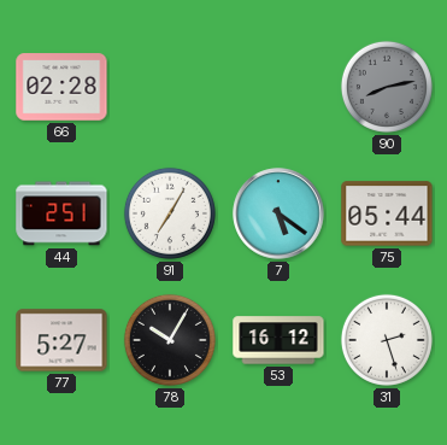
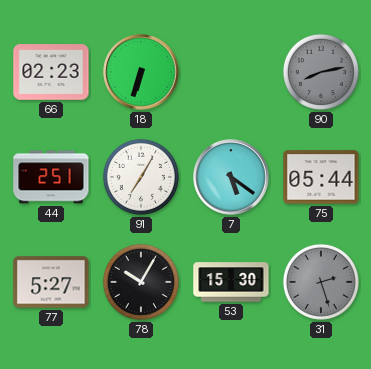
66: 02:28 -> 02:23
18: none -> 6:33
53: 16:12 -> 15:30
31 dial: white -> grey
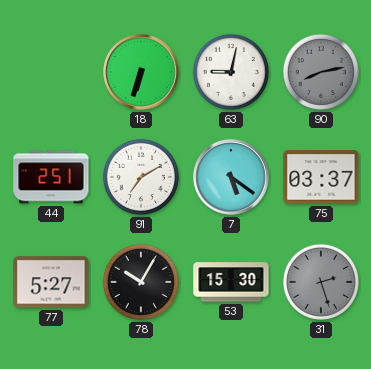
66: 02:23 -> none
63: none -> 9:02
91: 7:05 -> 7:10
75: 05:44 -> 03:37
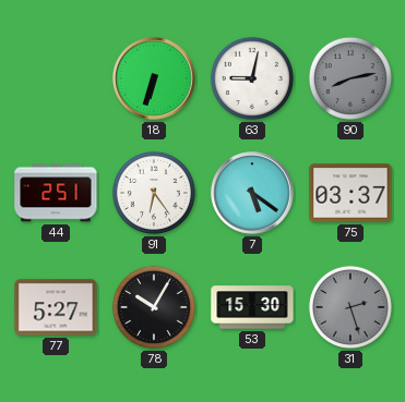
91: 7:10 -> 6:24
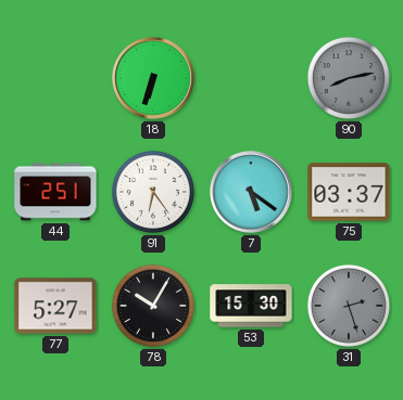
63: 9:02 -> none
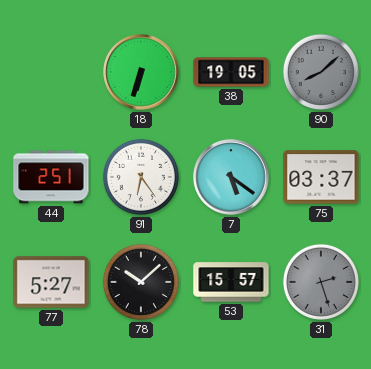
38: none -> 19:05
90: 8:13 -> 8:08
78: 10:05 -> 10:08
53: 15:30 -> 15:57
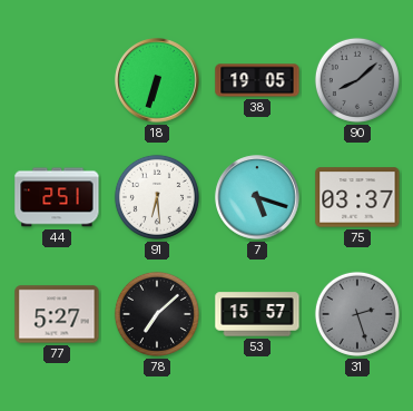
91: 6:24 -> 6:29
7: 5:21 -> 5:18
78: 10:08 -> 7:08
